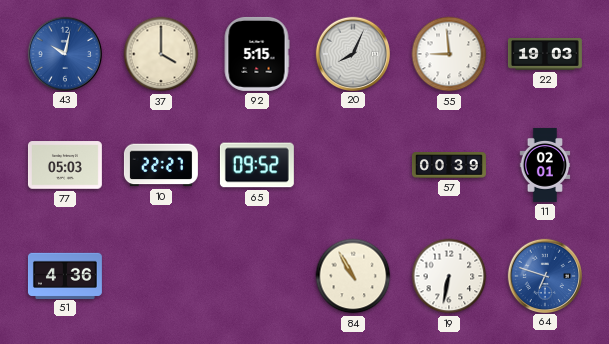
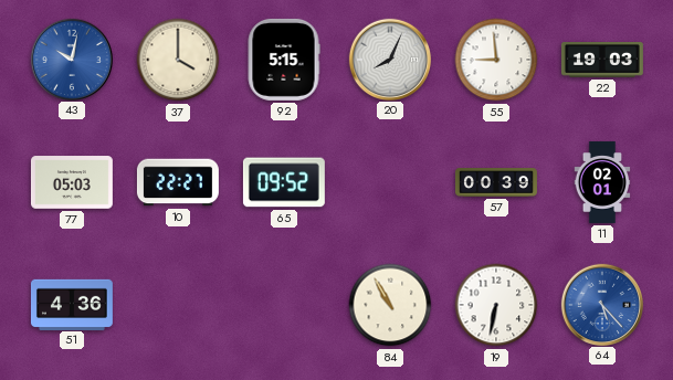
64: 6:48 -> 5:23
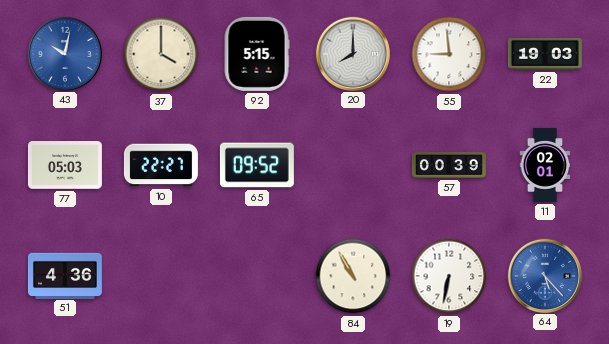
20: 8:04 -> 8:00
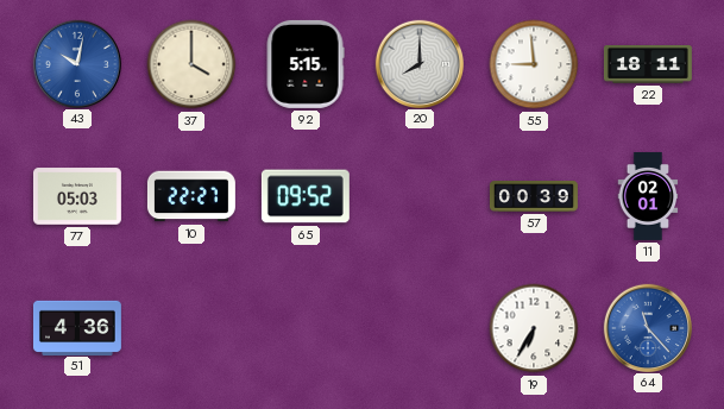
22: 19:03 -> 18:11
84: 10:55 -> none
19: 6:32 -> 6:35
64: 5:23 -> 11:23
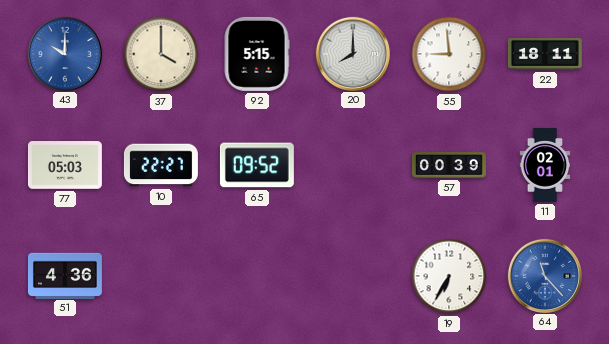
43: 10:02 -> 10:00
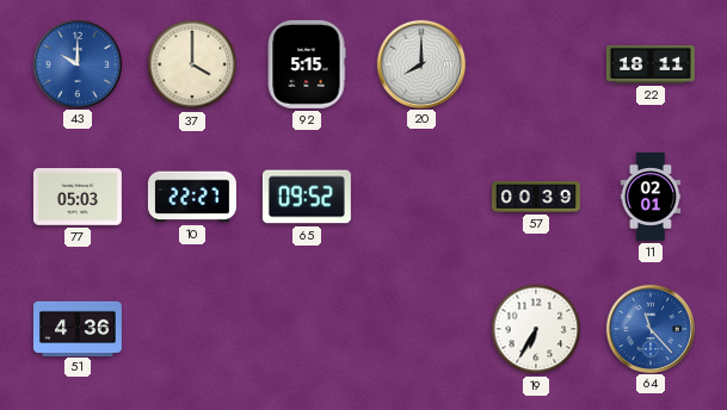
55: 8:59 -> none
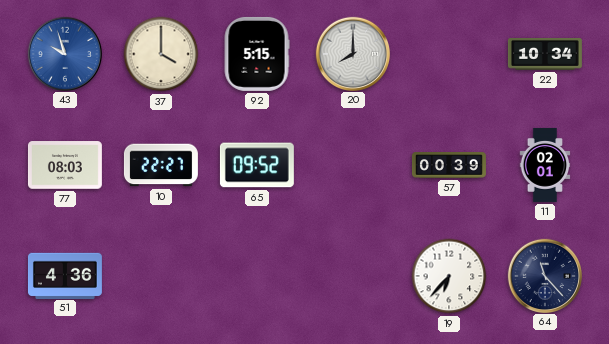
43: 10:00 -> 9:57
22: 18:11 -> 10:34
77: 05:03 -> 08:03
19: 6:35 -> 6:37
64 dial: blue -> navy
